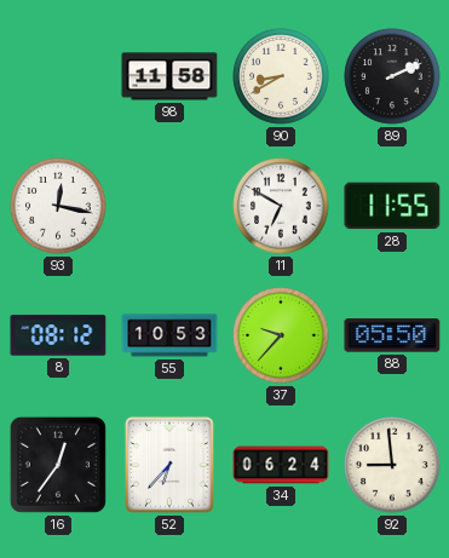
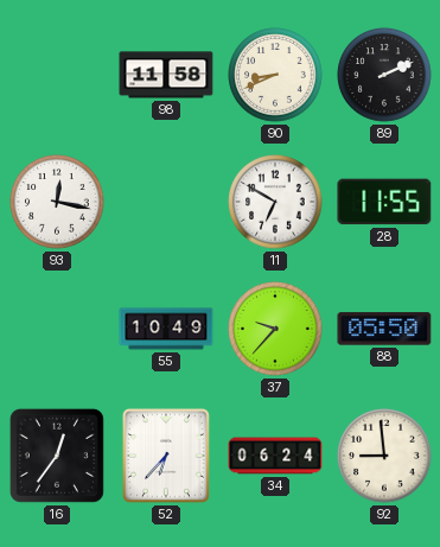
90: 8:40 -> 8:41
8: 08:12 -> none
55: 10:53 -> 10:49
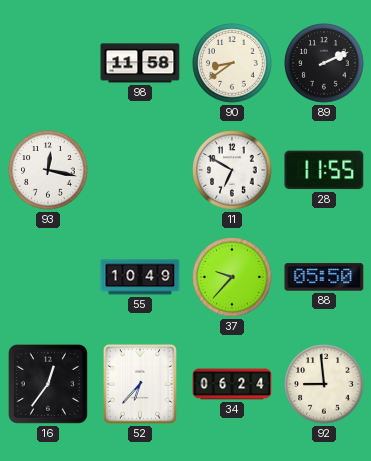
90: 8:41 -> 8:39
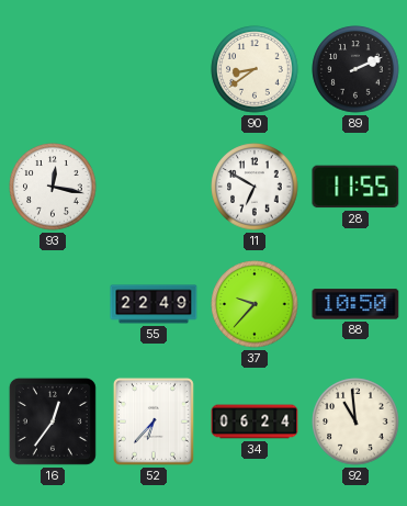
98: 11:58 -> none
55: 10:49 -> 22:49
88: 05:50 -> 10:50
92: 8:59 -> 10:59
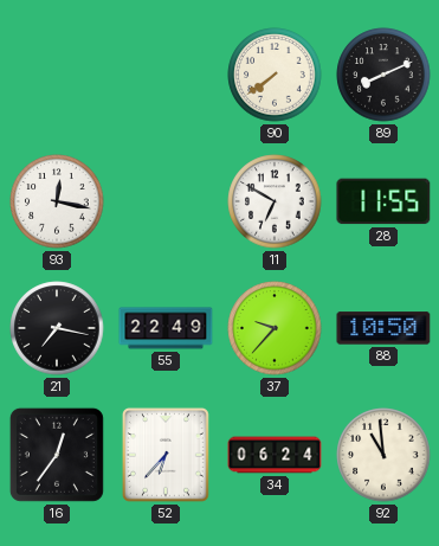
90: 8:39 -> 7:39
89: 2:11 -> 8:11
21: none -> 7:17
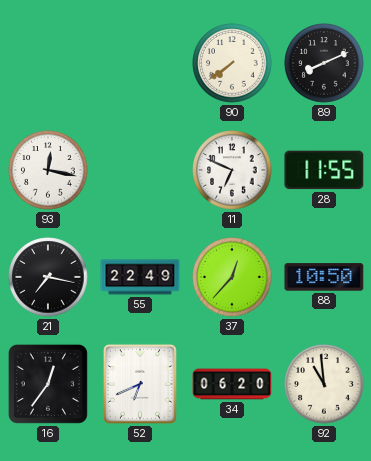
11: 6:50 -> 6:49
37: 9:37 -> 12:37
52: 6:37 -> 6:41
34: 06:24 -> 06:20
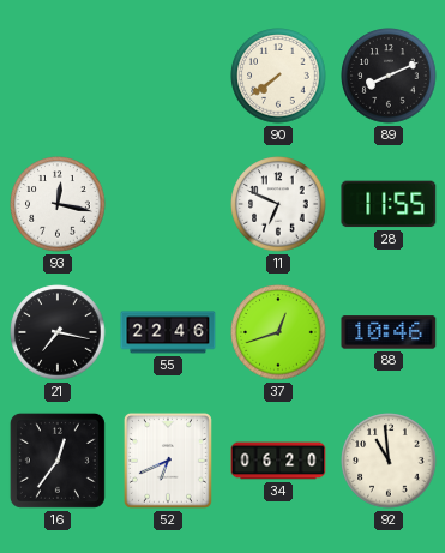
55: 22:49 -> 22:46
37: 12:37 -> 12:42
88: 10:50 -> 10:46
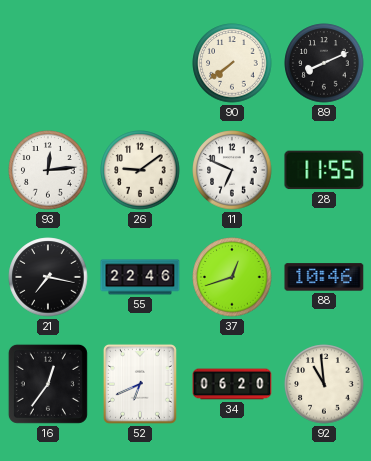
93: 12:17 -> 12:14
26: none -> 9:09
